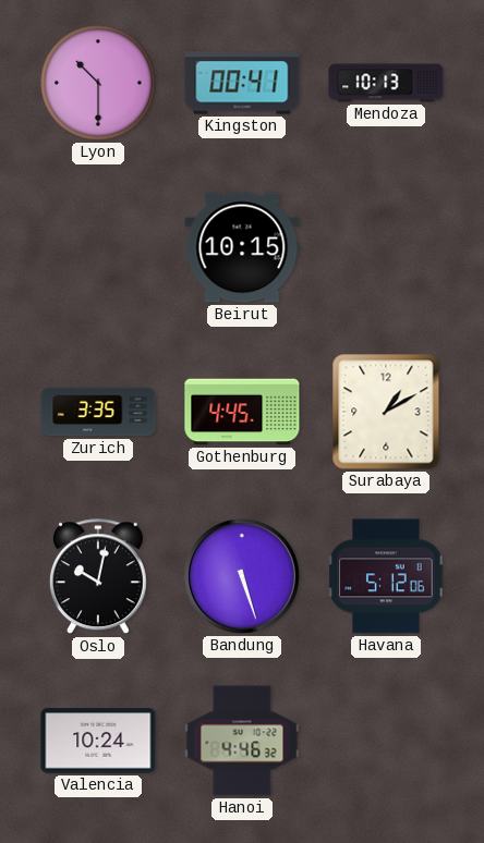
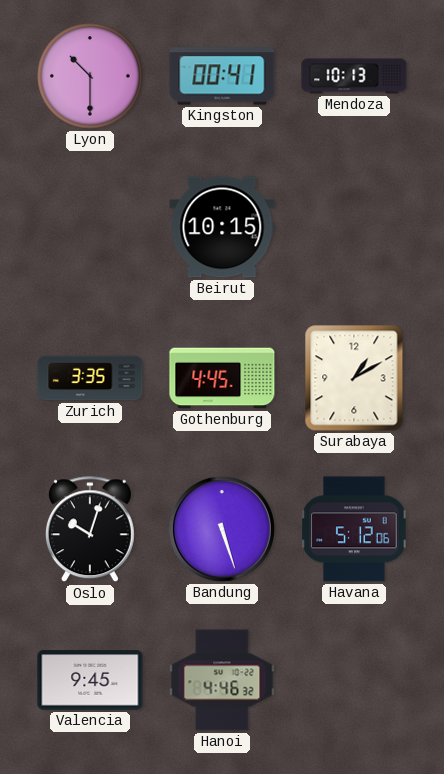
Oslo: 10:02 -> 10:03
Valencia: 10:24 -> 9:45
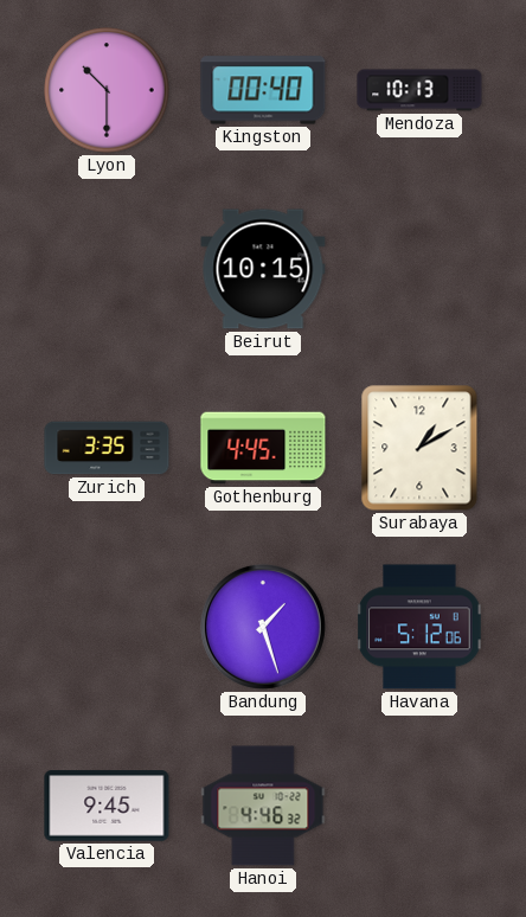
Kingston: 00:41 -> 00:40
Oslo: 10:03 -> none
Bandung: 5:27 -> 1:27
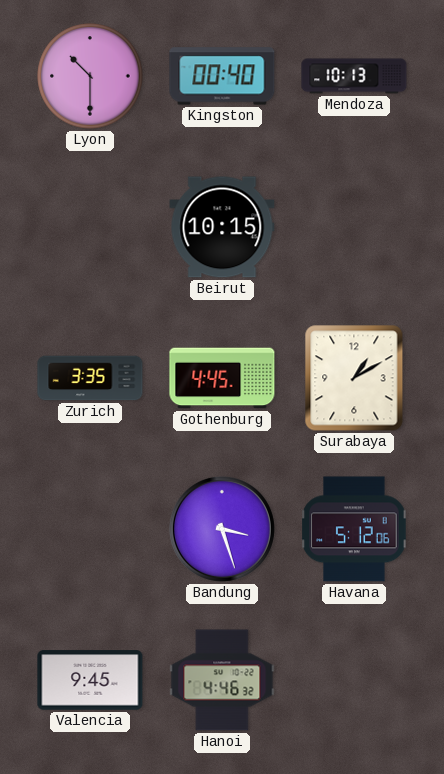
Bandung: 1:27 -> 3:27
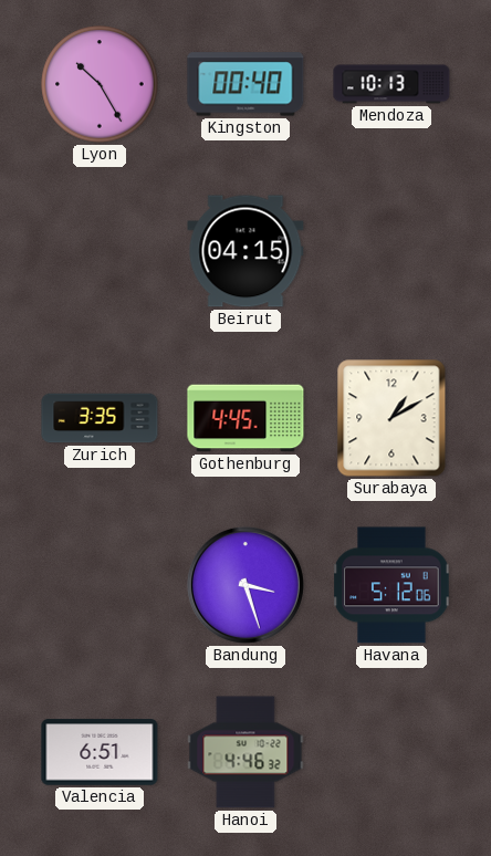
Lyon: 10:30 -> 10:25
Beirut: 10:15 -> 04:15
Valencia: 9:45 -> 6:51
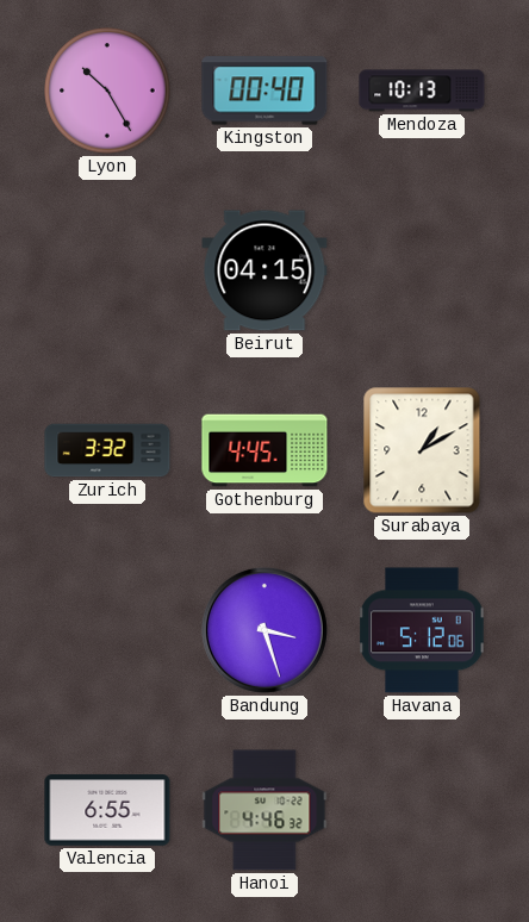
Zurich: 3:35 -> 3:32
Valencia: 6:51 -> 6:55
